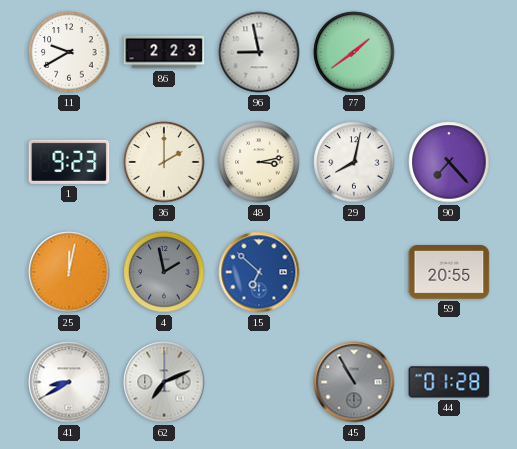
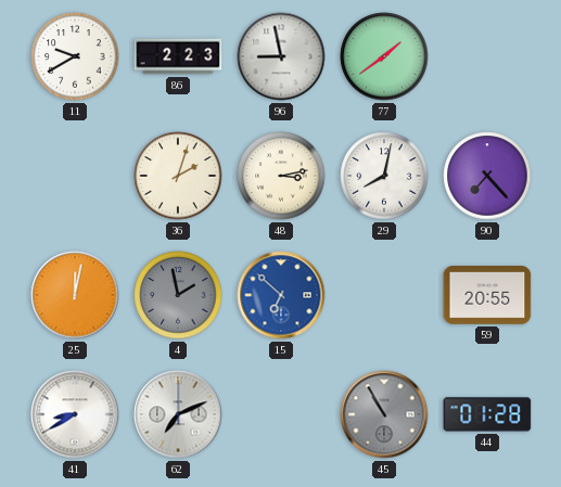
1: 9:23 -> none
36: 2:00 -> 2:03
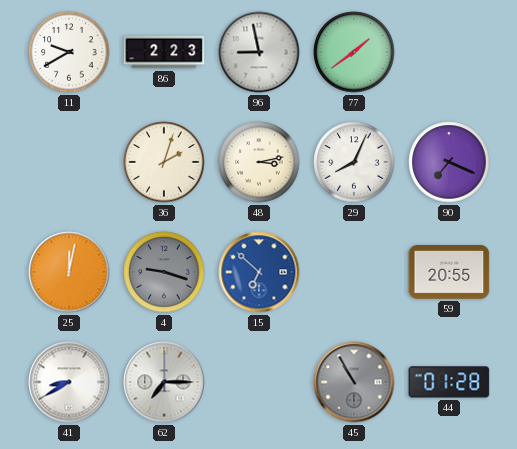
29: 8:02 -> 8:04
90: 7:23 -> 7:19
4: 1:58 -> 9:18
62: 7:11 -> 7:15
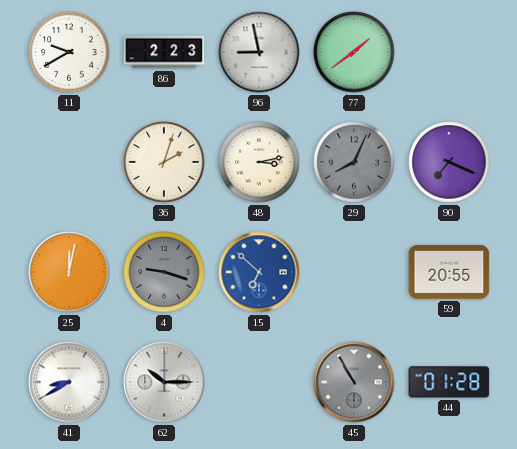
29 dial: white -> grey
62: 7:15 -> 10:15
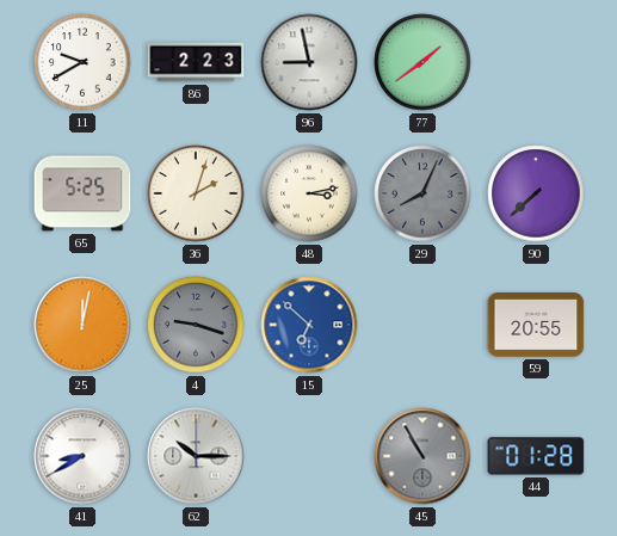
65: none -> 5:25
90: 7:19 -> 7:38
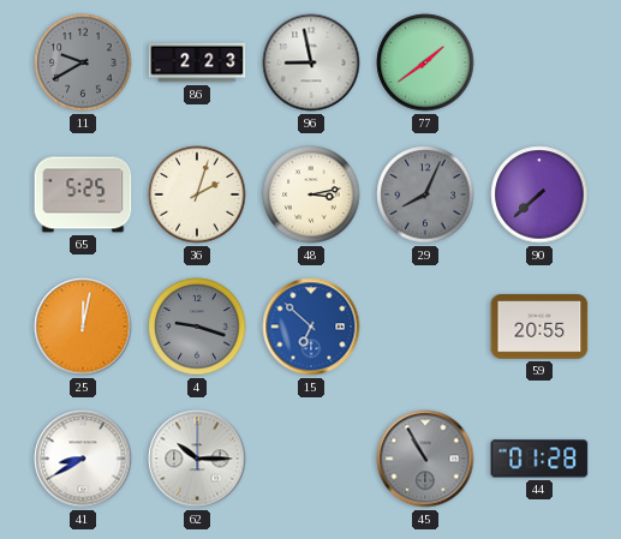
11 dial: white -> grey
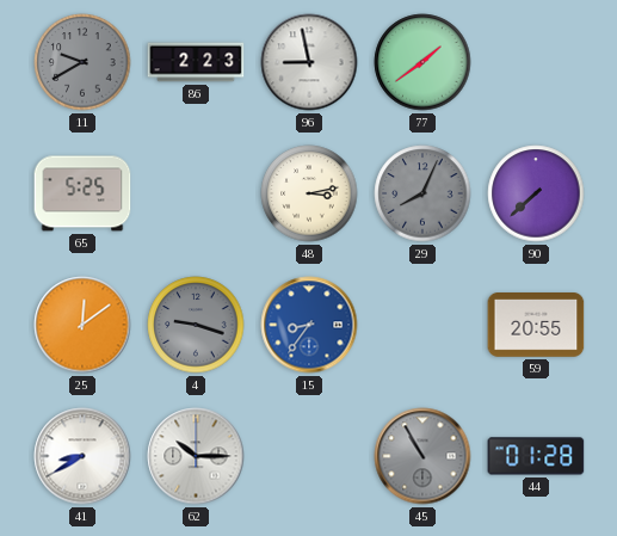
36: 2:03 -> none
25: 12:02 -> 12:09
15: 6:52 -> 8:36
